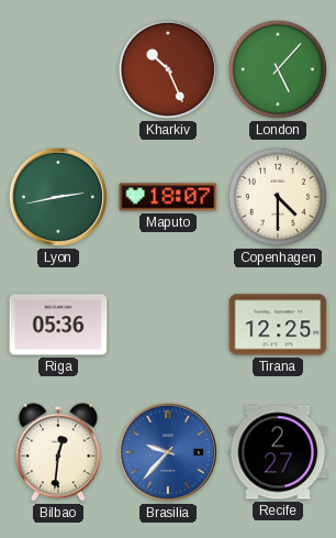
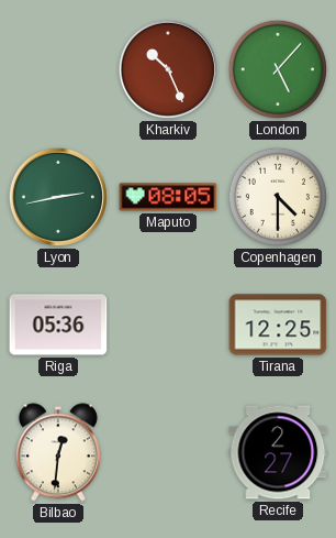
Maputo: 18:07 -> 08:05
Brasilia: 9:37 -> none
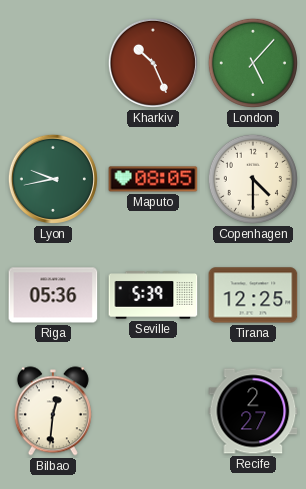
Lyon: 2:43 -> 9:43
Seville: none -> 5:39
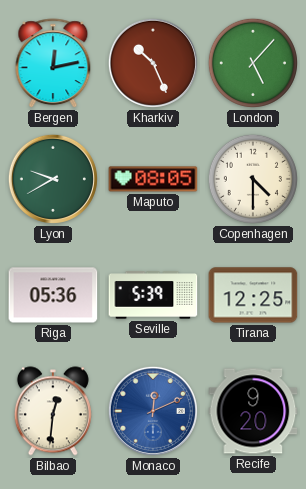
Bergen: none -> 12:13
Lyon: 9:43 -> 9:40
Monaco: none -> 12:11
Recife: 2:27 -> 9:20
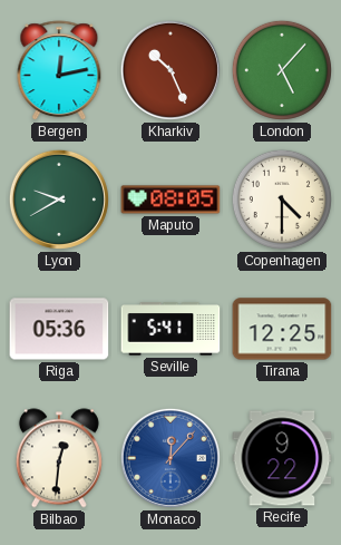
Seville: 5:39 -> 5:41
Monaco: 12:11 -> 12:07
Recife: 9:20 -> 9:22
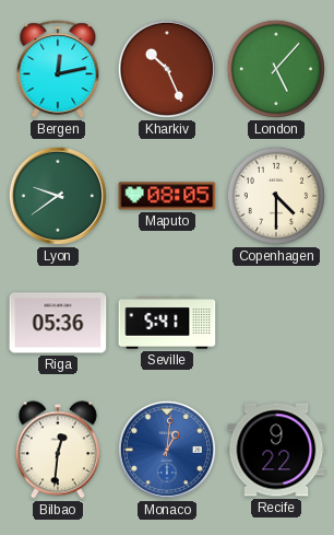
Lyon: 9:40 -> 9:39
Tirana: 12:25 -> none
Monaco: 12:07 -> 1:01
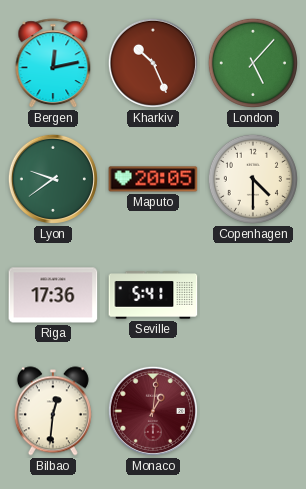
Maputo: 08:05 -> 20:05
Riga: 05:36 -> 17:36
Monaco dial: blue -> burgundy
Recife: 9:22 -> none
